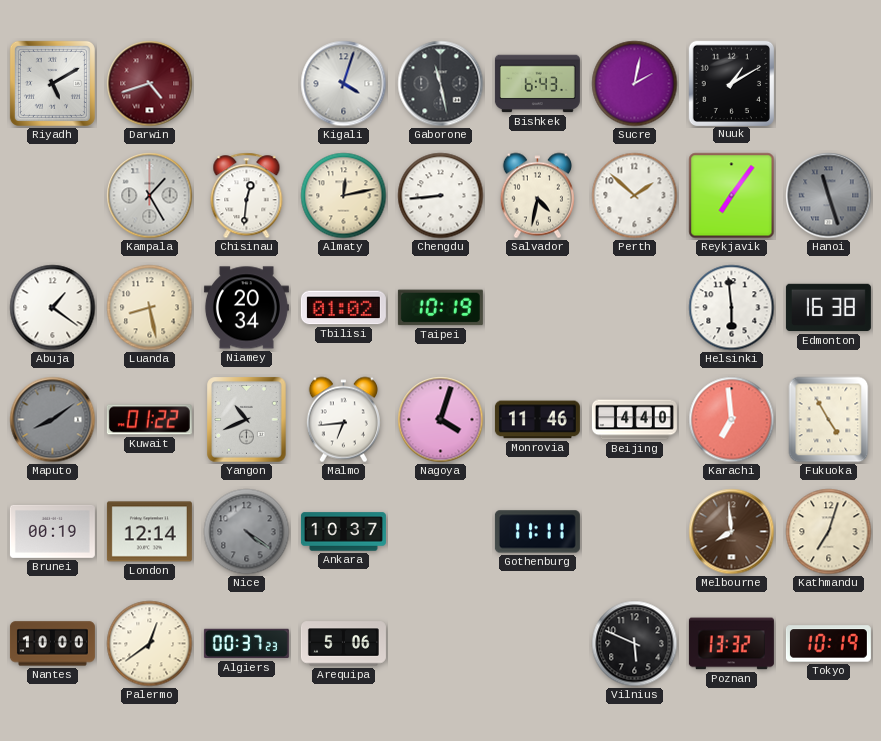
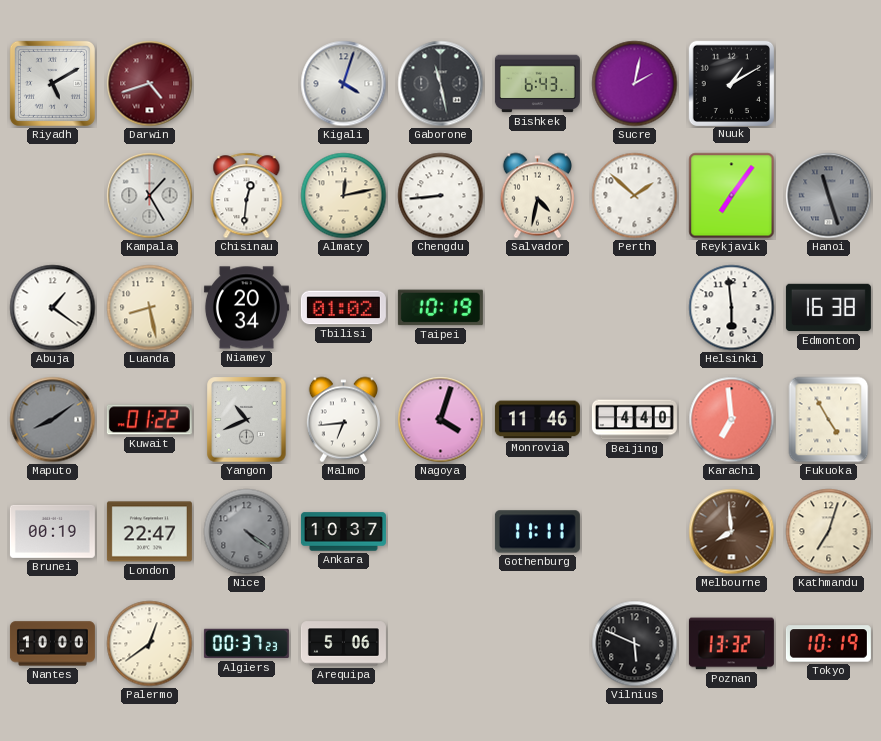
London: 12:14 -> 22:47
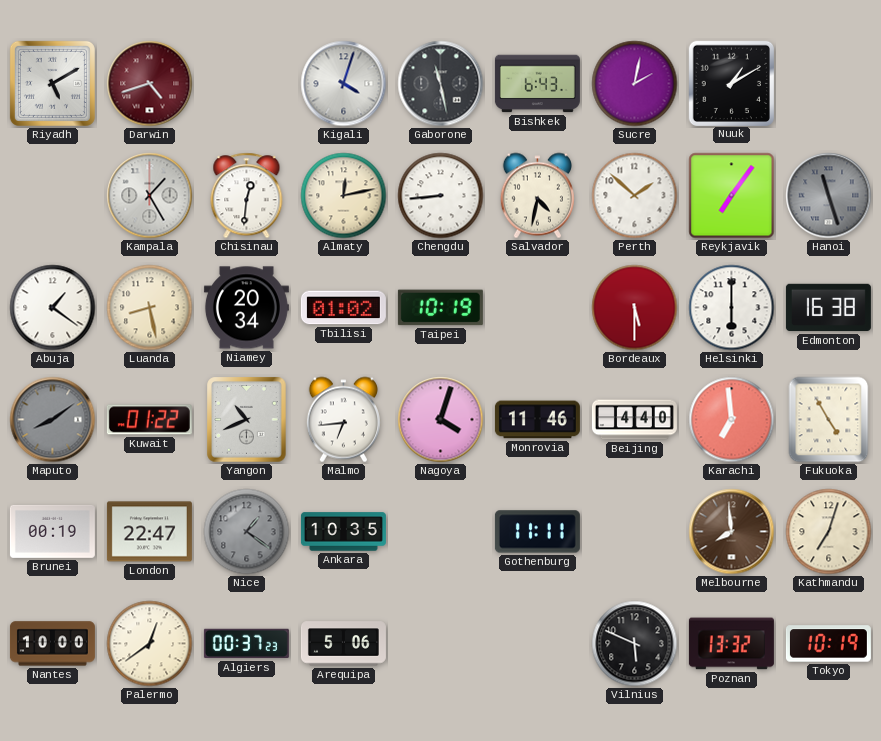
Bordeaux: none -> 5:30
Helsinki: 5:59 -> 6:00
Nice: 4:21 -> 1:21
Ankara: 10:37 -> 10:35
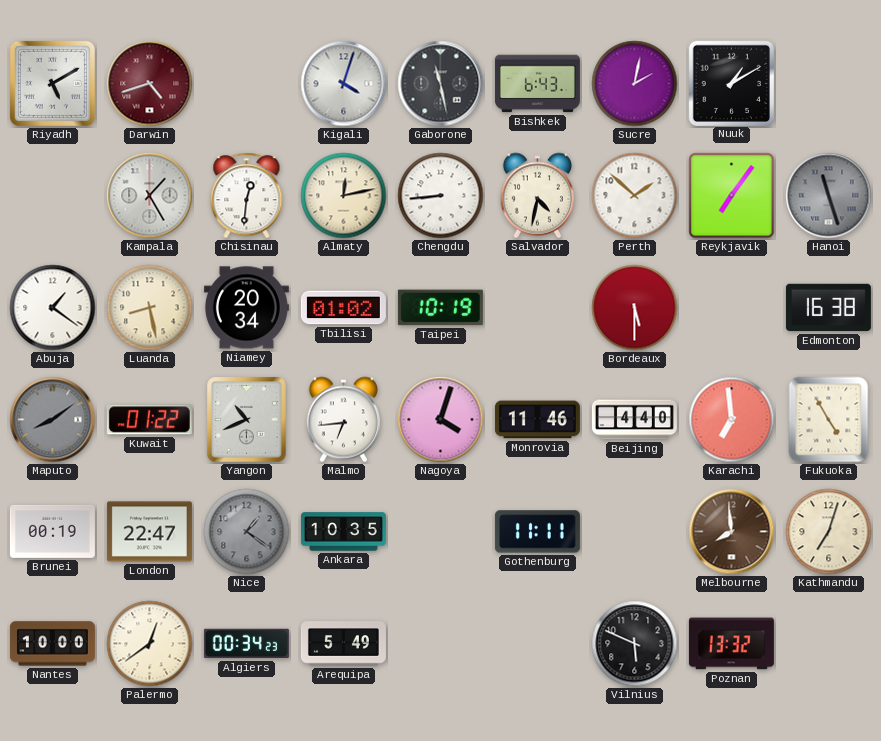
Helsinki: 6:00 -> none
Algiers: 00:37 -> 00:34
Arequipa: 5:06 -> 5:49
Tokyo: 10:19 -> none
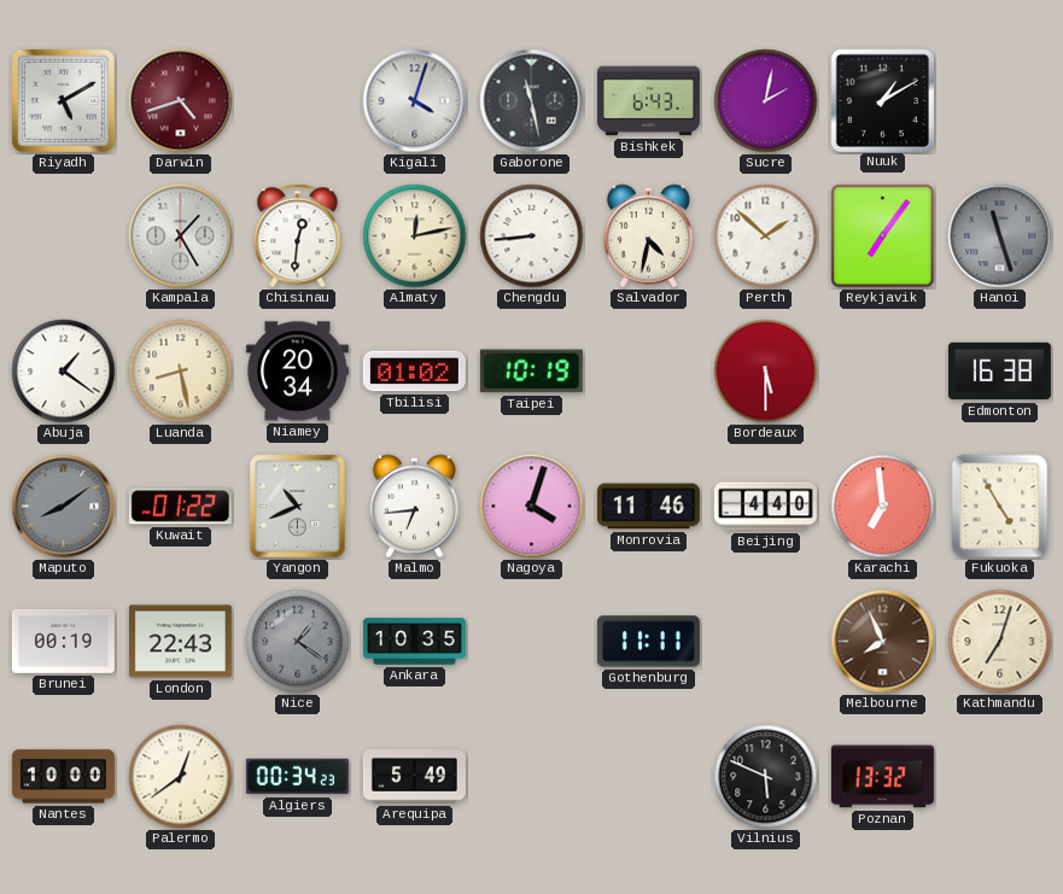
London: 22:47 -> 22:43
Melbourne: 7:59 -> 7:56
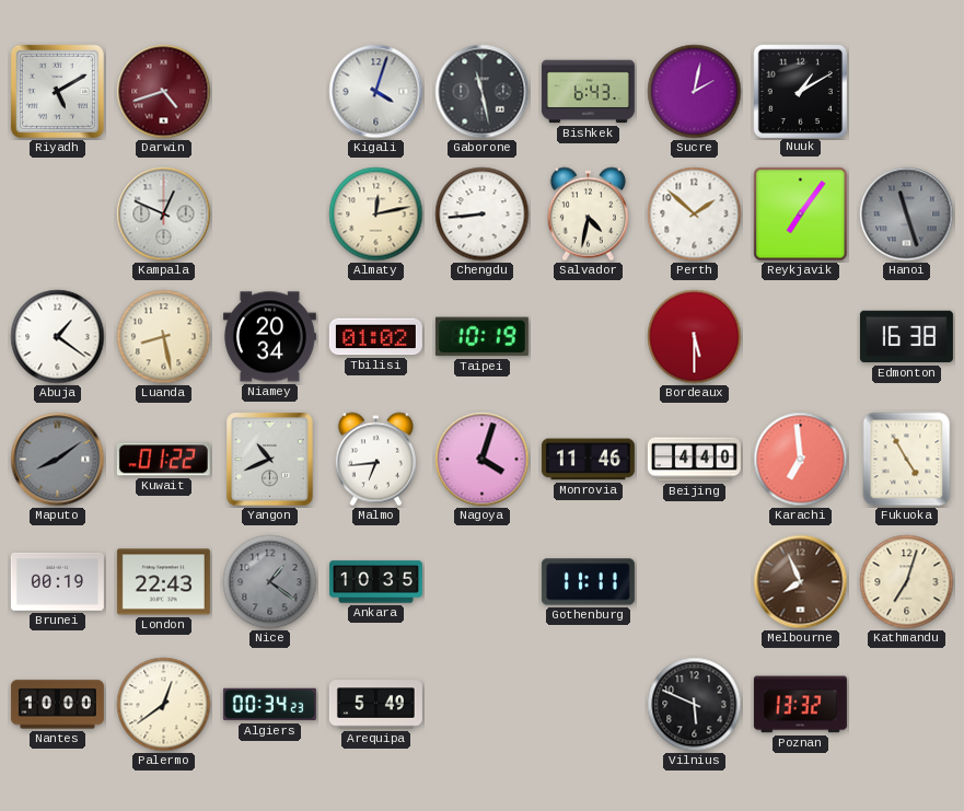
Kampala: 1:25 -> 12:49
Chisinau: 12:31 -> none
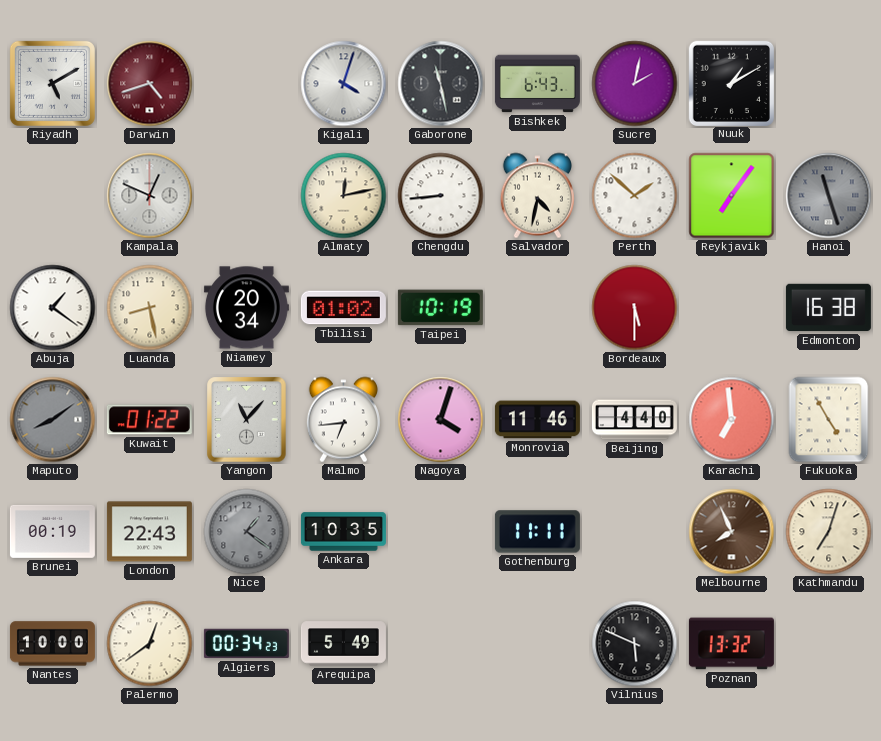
Yangon: 10:41 -> 11:07
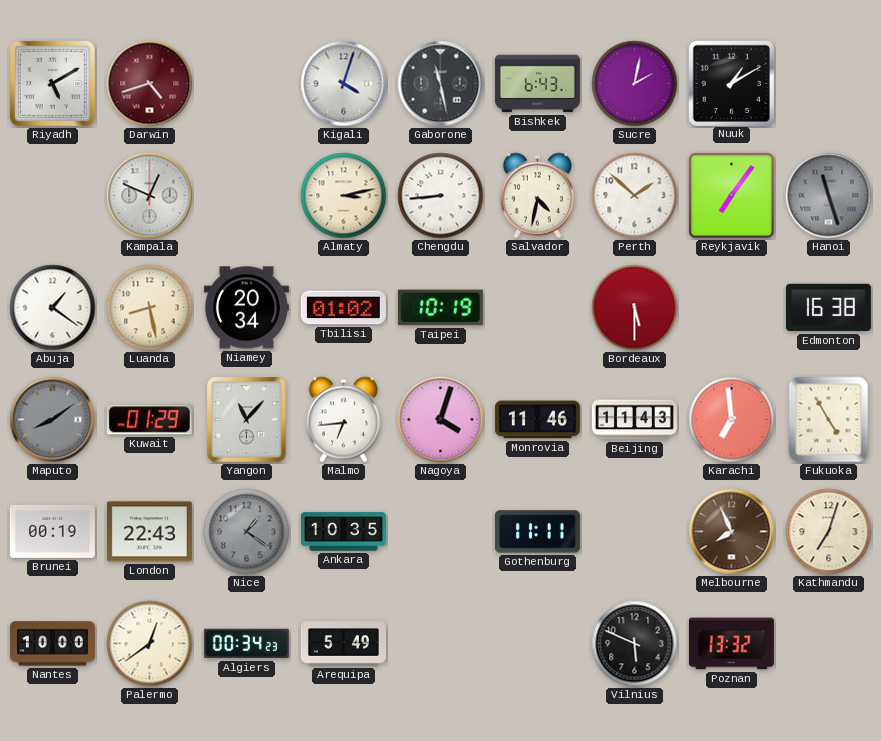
Almaty: 12:13 -> 3:13
Kuwait: 01:22 -> 01:29
Beijing: 4:40 -> 11:43
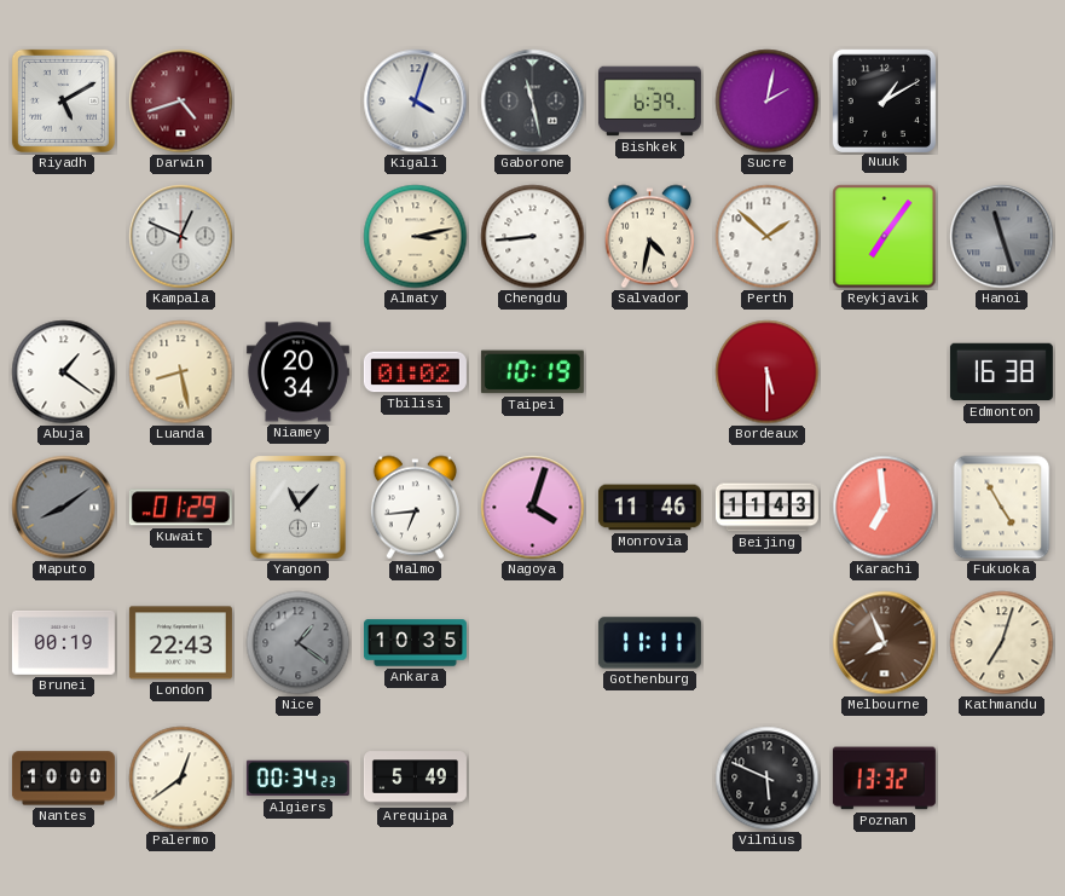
Bishkek: 6:43 -> 6:39
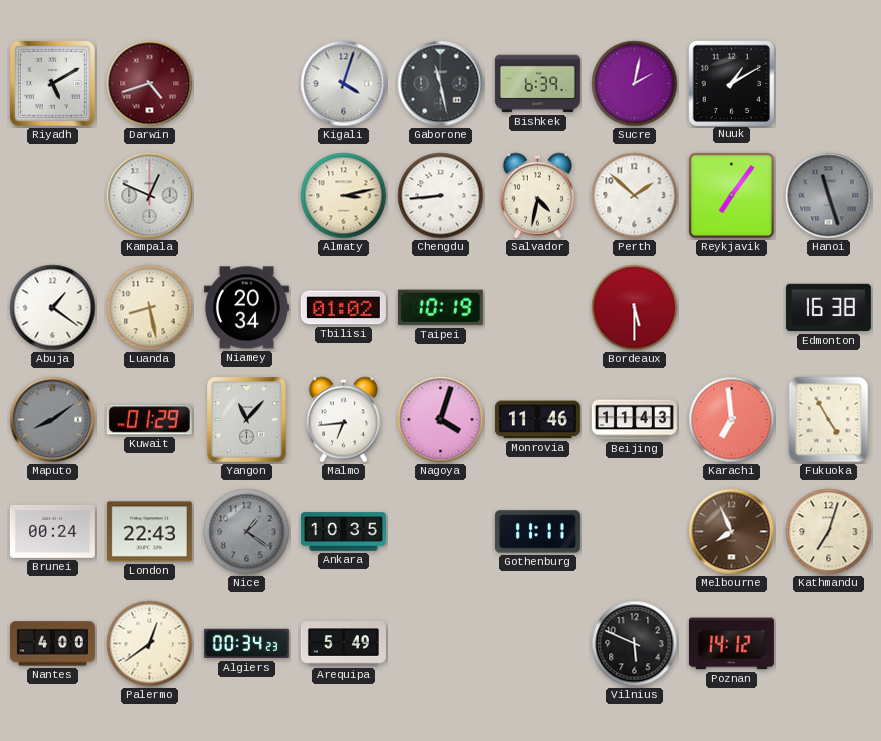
Brunei: 00:19 -> 00:24
Nantes: 10:00 -> 4:00
Poznan: 13:32 -> 14:12
